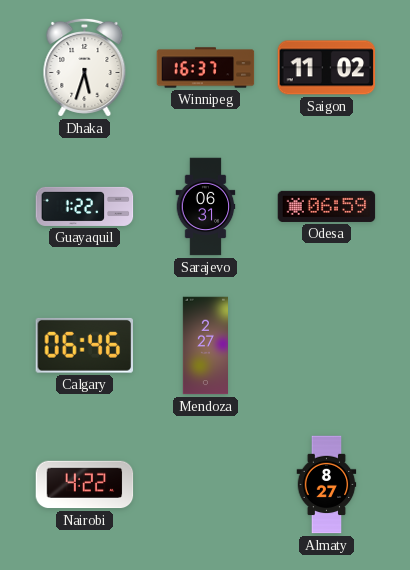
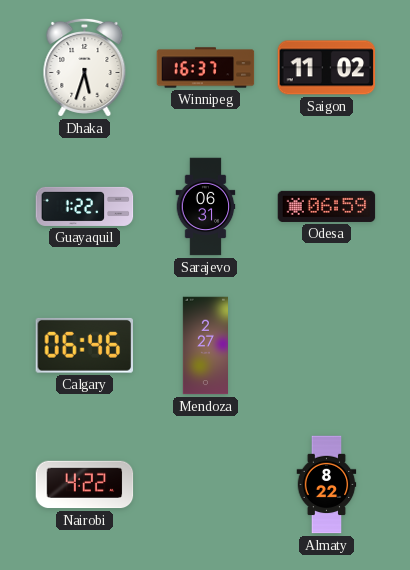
Almaty: 8:27 -> 8:22
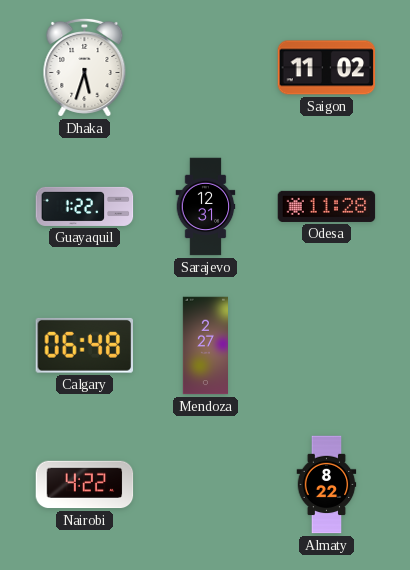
Winnipeg: 16:37 -> none
Sarajevo: 06:31 -> 12:31
Odesa: 06:59 -> 11:28
Calgary: 06:46 -> 06:48
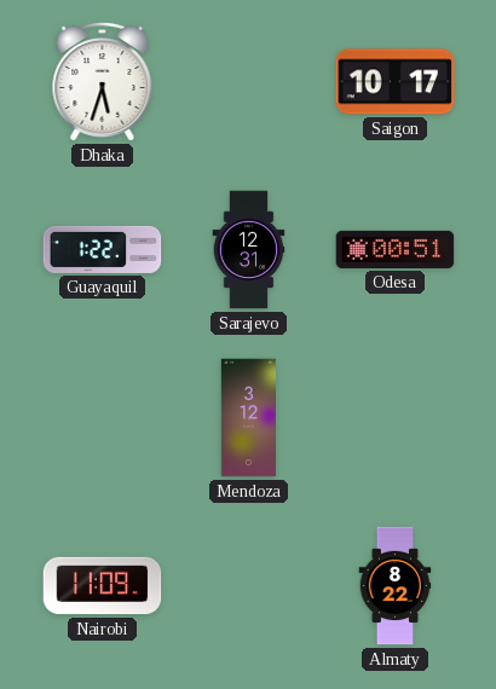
Saigon: 11:02 -> 10:17
Odesa: 11:28 -> 00:51
Calgary: 06:48 -> none
Mendoza: 2:27 -> 3:12
Nairobi: 4:22 -> 11:09
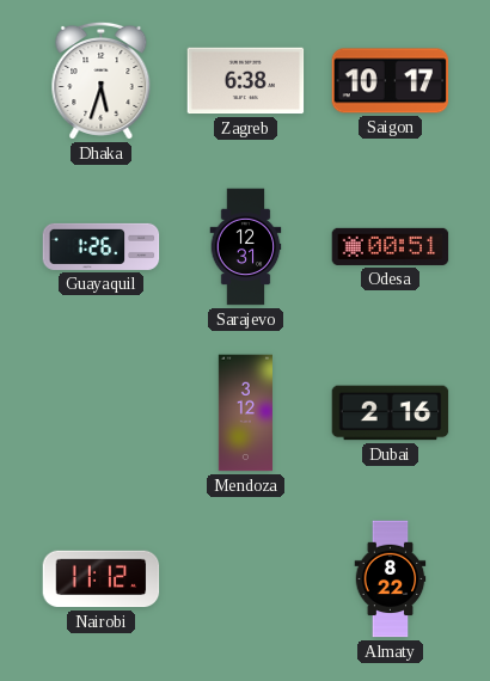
Zagreb: none -> 6:38
Guayaquil: 1:22 -> 1:26
Dubai: none -> 2:16
Nairobi: 11:09 -> 11:12
